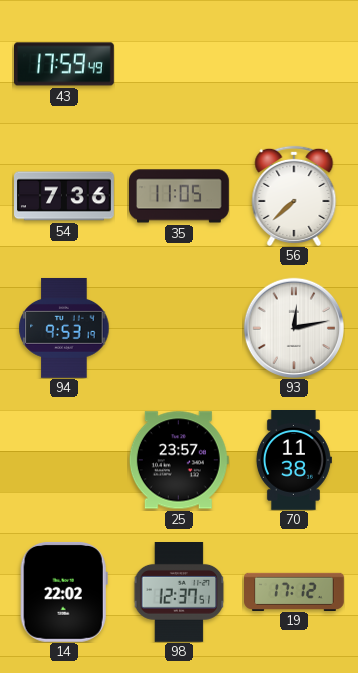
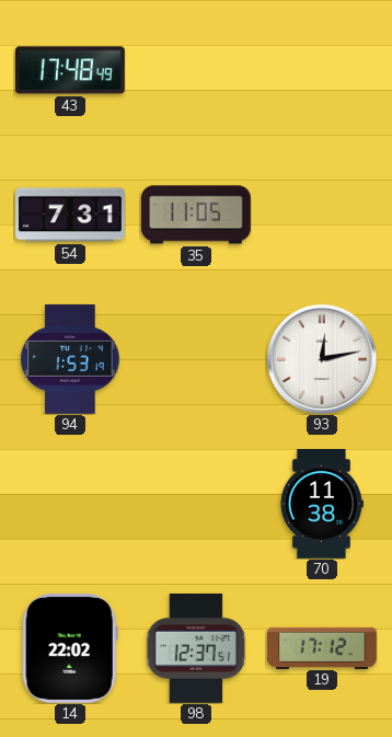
43: 17:59 -> 17:48
54: 7:36 -> 7:31
56: 7:38 -> none
94: 9:53 -> 1:53
25: 23:57 -> none
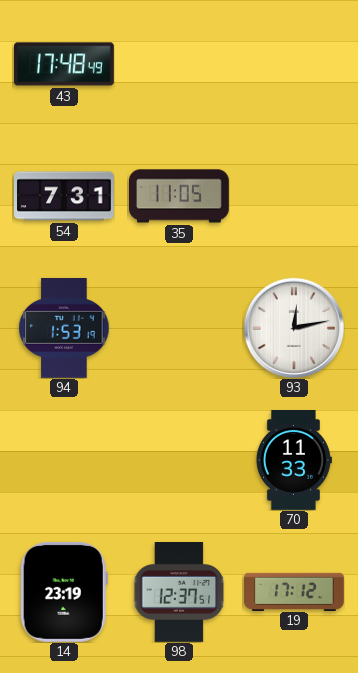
70: 11:38 -> 11:33
14: 22:02 -> 23:19
